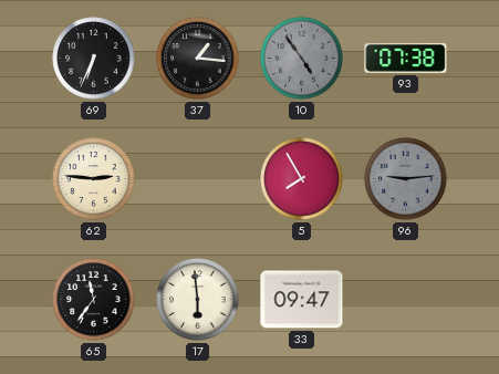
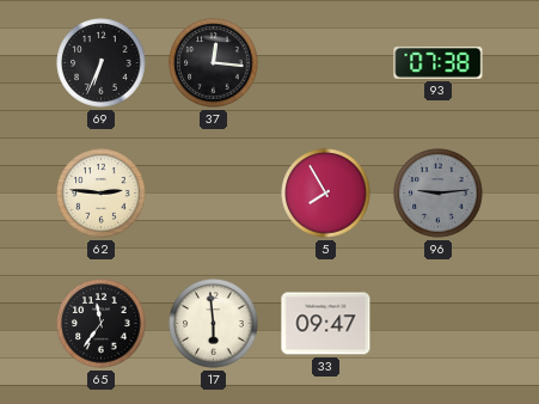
37: 1:16 -> 12:16
10: 4:54 -> none
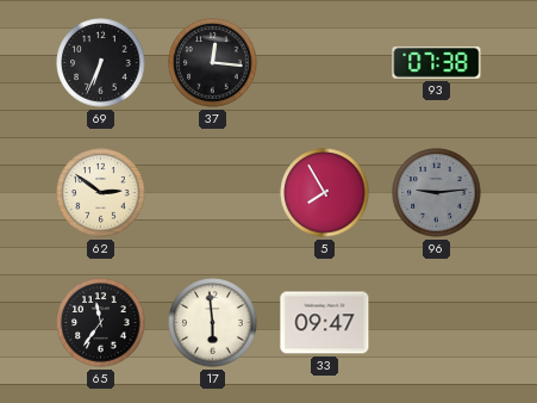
62: 2:46 -> 2:51
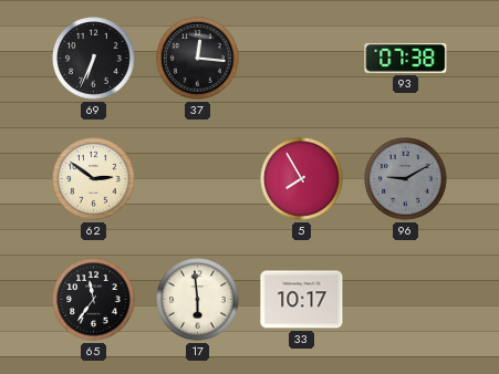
96: 9:14 -> 9:10
33: 09:47 -> 10:17
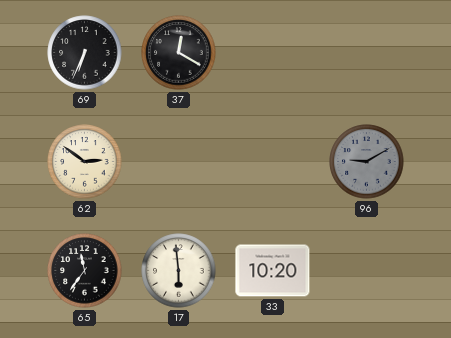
37: 12:16 -> 12:20
93: 07:38 -> none
5: 7:55 -> none
33: 10:17 -> 10:20
